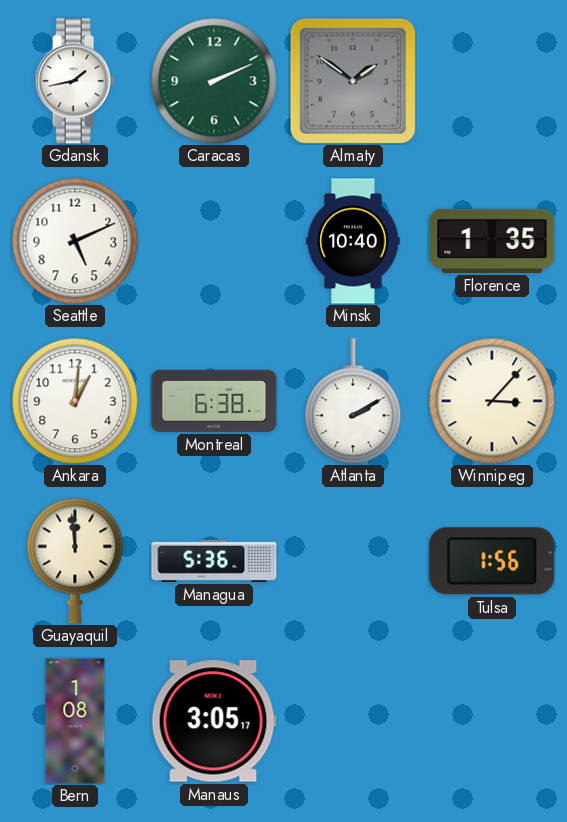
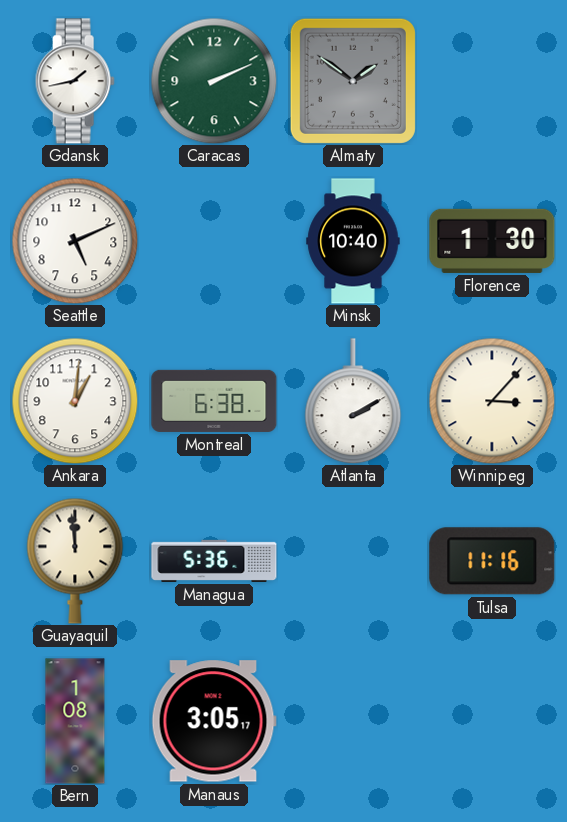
Florence: 1:35 -> 1:30
Tulsa: 1:56 -> 11:16
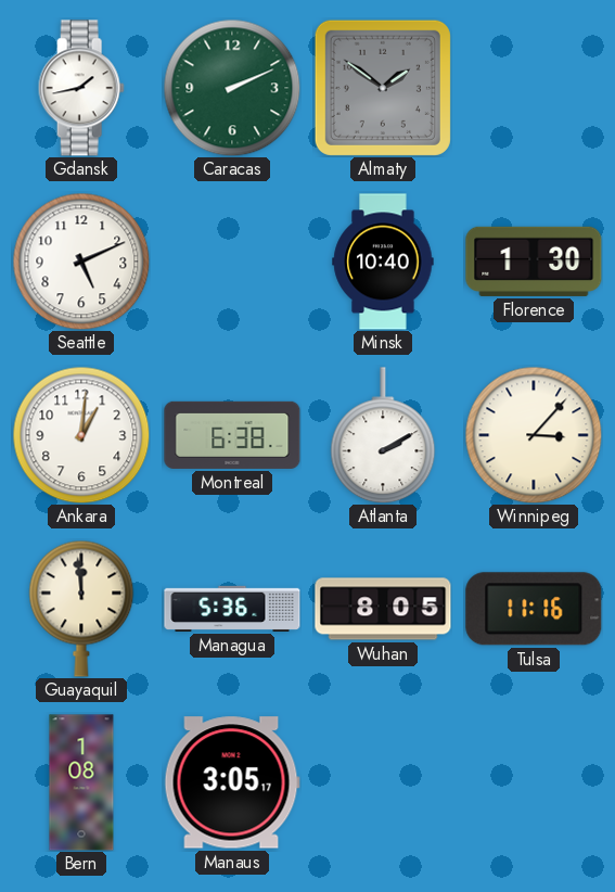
Wuhan: none -> 8:05
